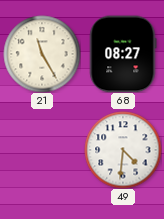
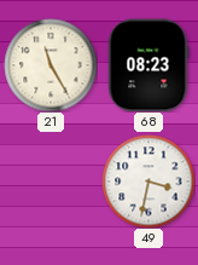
68: 08:27 -> 08:23
49: 4:31 -> 3:32
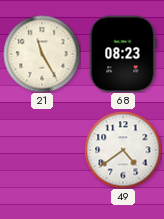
49: 3:32 -> 4:39
